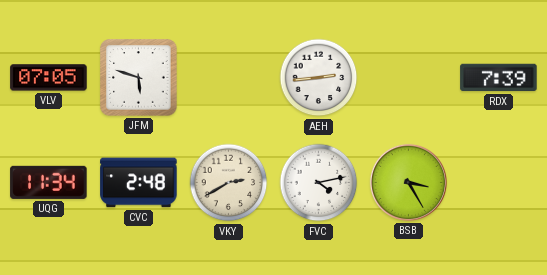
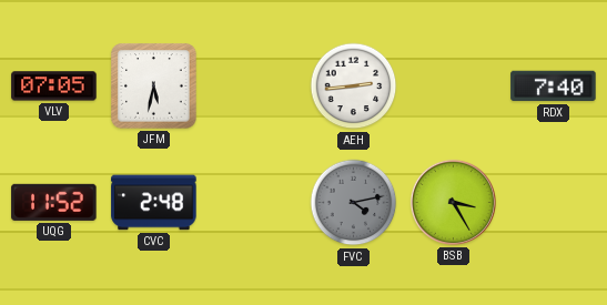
JFM: 5:48 -> 5:32
RDX: 7:39 -> 7:40
UQG: 11:34 -> 11:52
VKY: 2:40 -> none
FVC dial: white -> grey
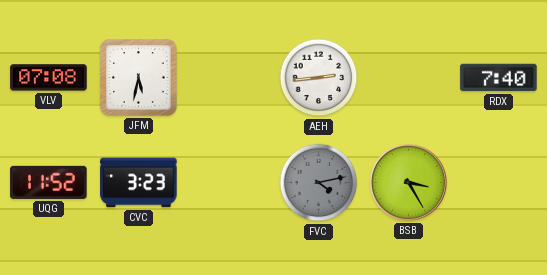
VLV: 07:05 -> 07:08
CVC: 2:48 -> 3:23
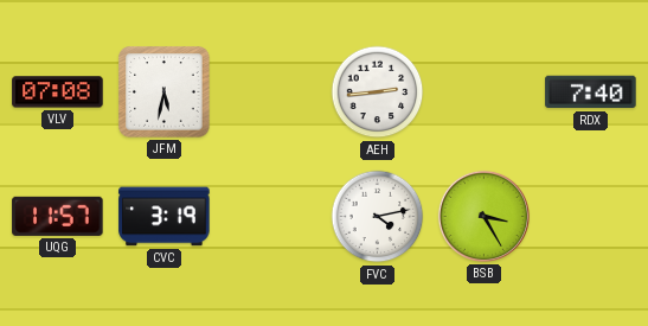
UQG: 11:52 -> 11:57
CVC: 3:23 -> 3:19
FVC dial: grey -> white
